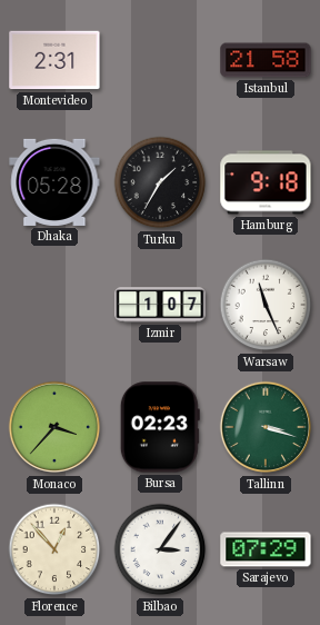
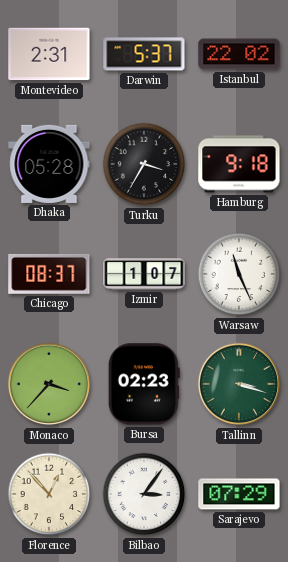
Darwin: none -> 5:37
Istanbul: 21:58 -> 22:02
Turku: 1:35 -> 3:35
Chicago: none -> 08:37
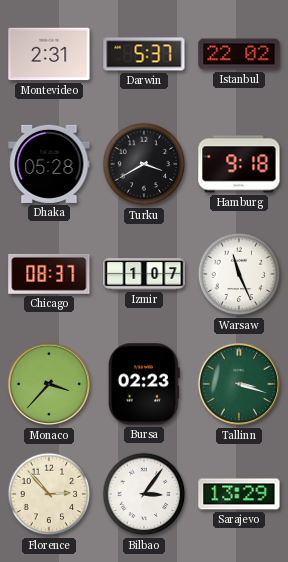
Turku: 3:35 -> 3:40
Florence: 12:53 -> 2:53
Sarajevo: 07:29 -> 13:29
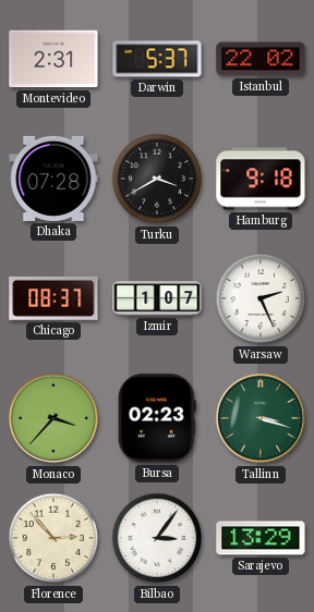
Dhaka: 05:28 -> 07:28
Warsaw: 11:26 -> 2:26
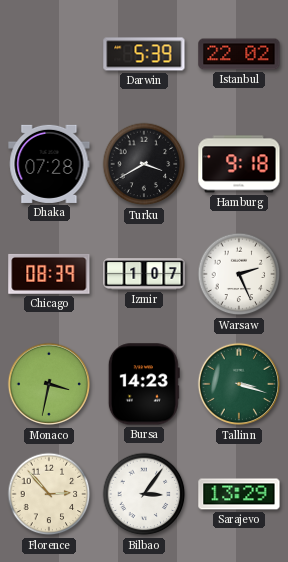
Montevideo: 2:31 -> none
Darwin: 5:37 -> 5:39
Chicago: 08:37 -> 08:39
Monaco: 3:37 -> 3:32
Bursa: 02:23 -> 14:23
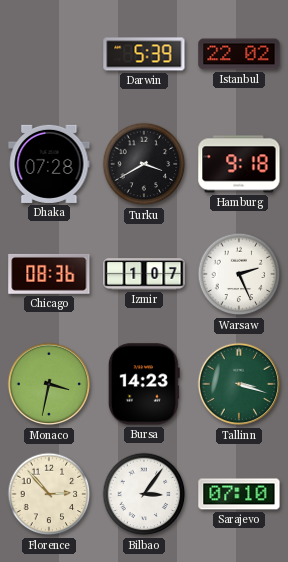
Chicago: 08:39 -> 08:36
Sarajevo: 13:29 -> 07:10
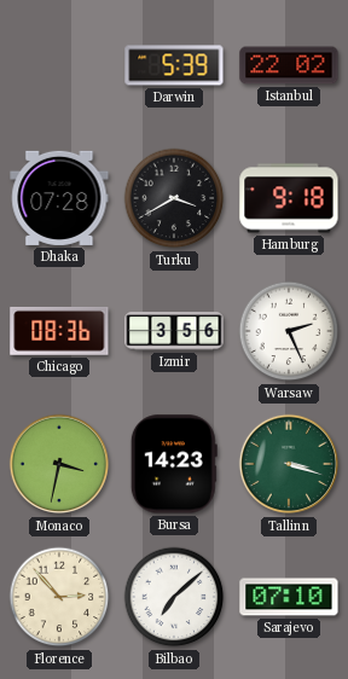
Izmir: 1:07 -> 3:56
Bilbao: 3:06 -> 7:08
